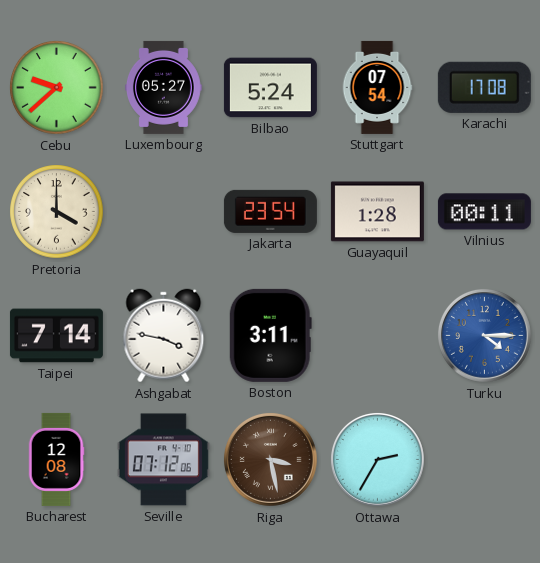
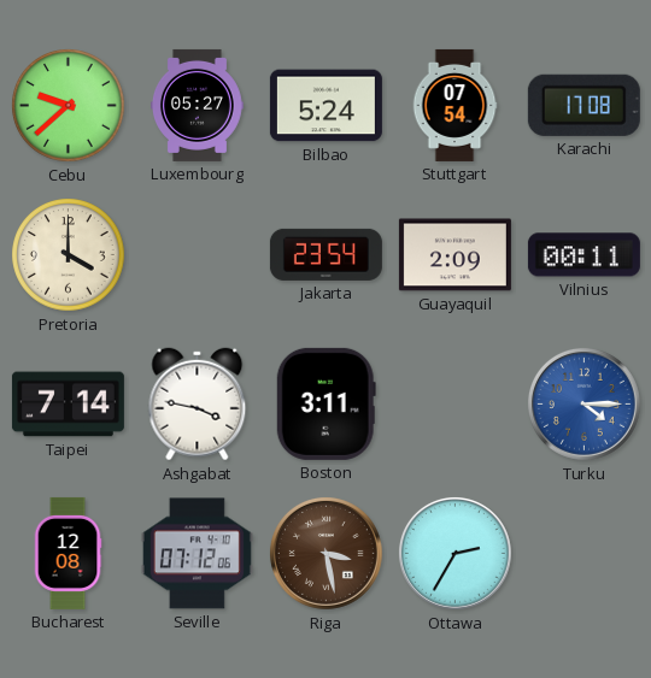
Guayaquil: 1:28 -> 2:09
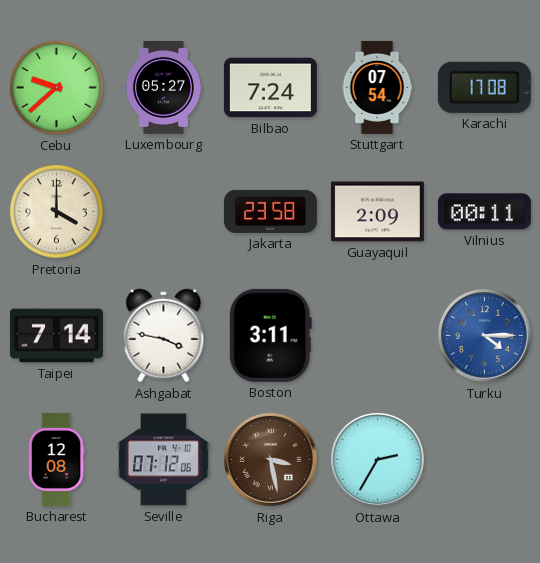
Bilbao: 5:24 -> 7:24
Jakarta: 23:54 -> 23:58
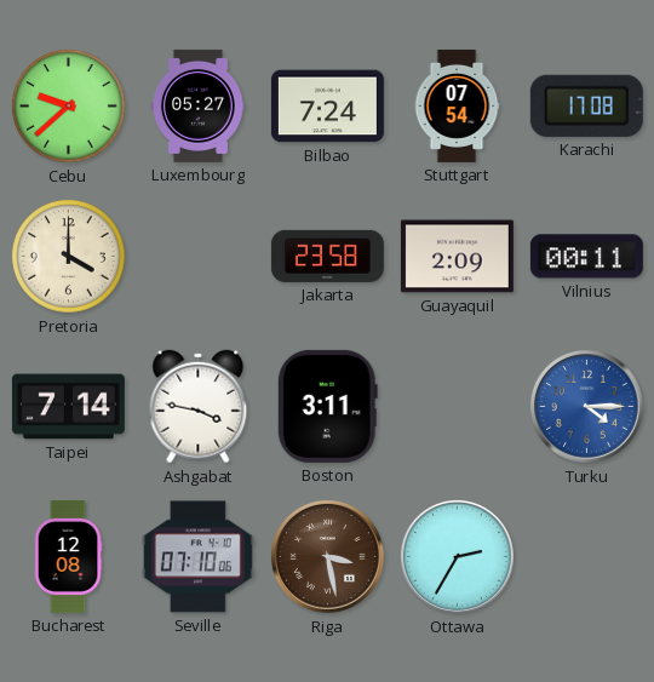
Seville: 07:12 -> 07:10
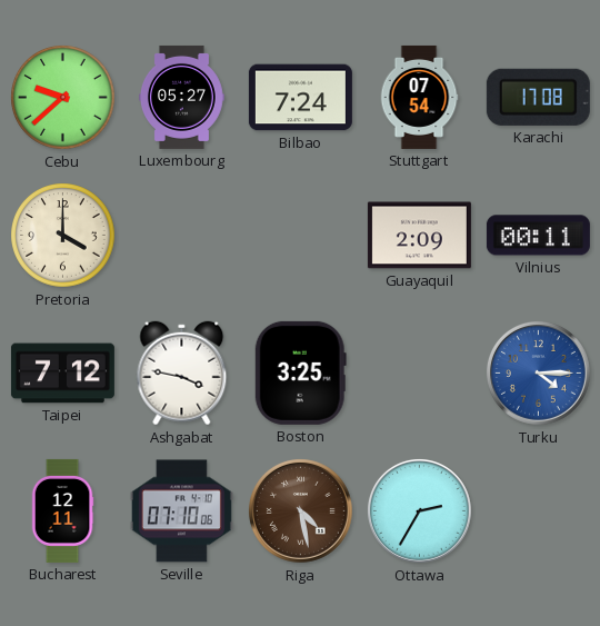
Jakarta: 23:58 -> none
Taipei: 7:14 -> 7:12
Boston: 3:11 -> 3:25
Bucharest: 12:08 -> 12:11
Riga: 3:28 -> 4:28
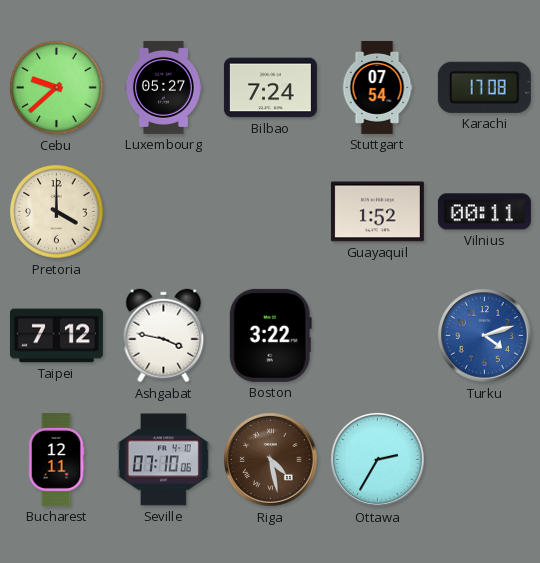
Guayaquil: 2:09 -> 1:52
Boston: 3:25 -> 3:22
Turku: 4:15 -> 4:12
